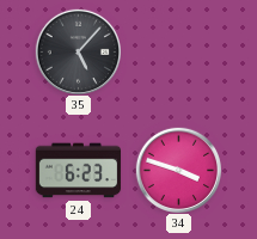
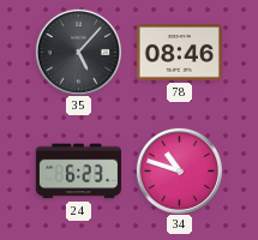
78: none -> 08:46
34: 3:48 -> 10:48
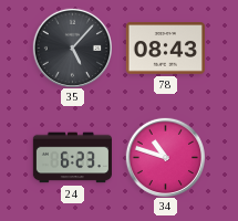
78: 08:46 -> 08:43
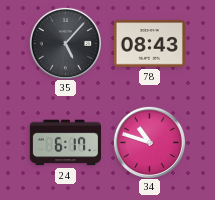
24: 6:23 -> 6:17
